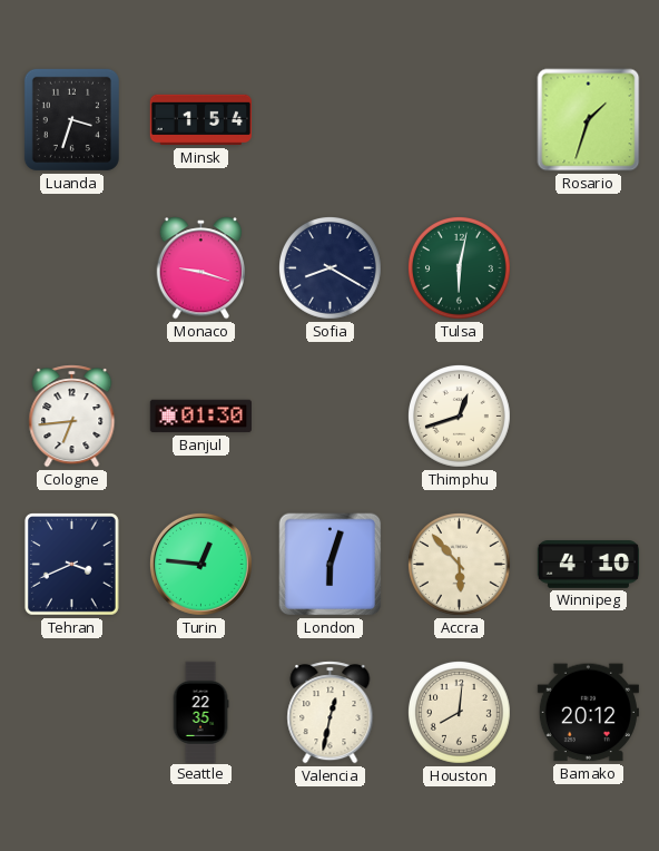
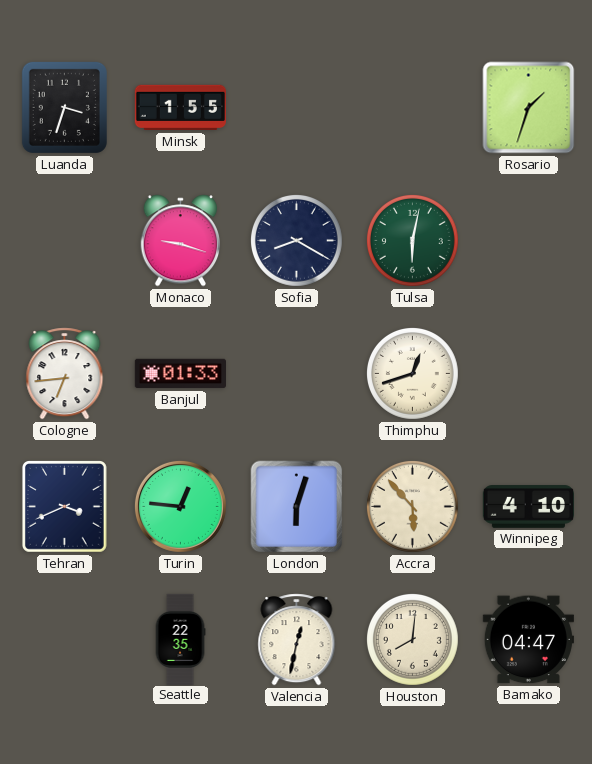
Minsk: 1:54 -> 1:55
Banjul: 01:30 -> 01:33
Bamako: 20:12 -> 04:47
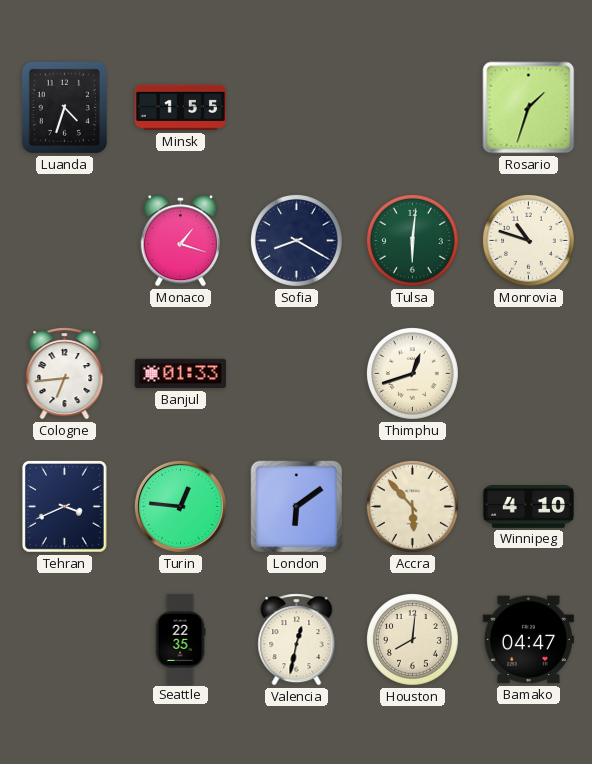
Luanda: 3:33 -> 4:33
Monaco: 9:18 -> 1:18
Tulsa: 6:02 -> 6:01
Monrovia: none -> 10:48
London: 6:03 -> 6:09
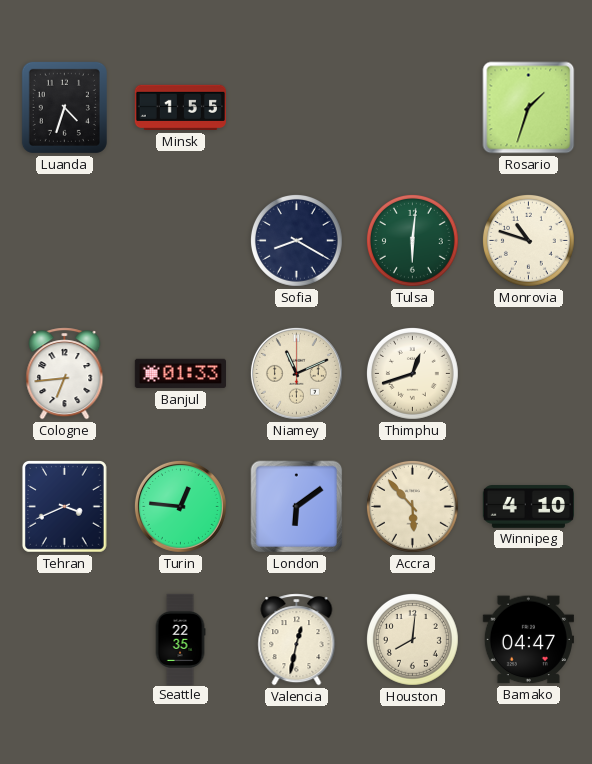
Monaco: 1:18 -> none
Niamey: none -> 11:11
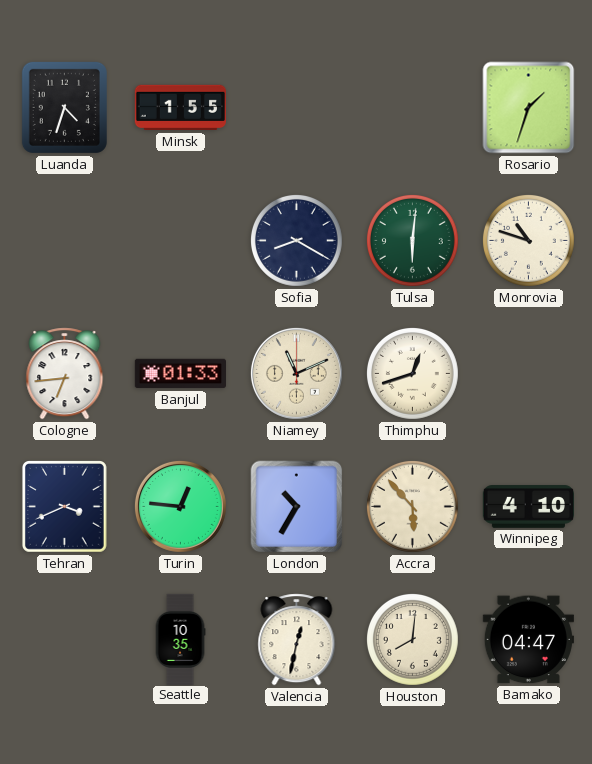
London: 6:09 -> 10:35
Seattle: 22:35 -> 10:35
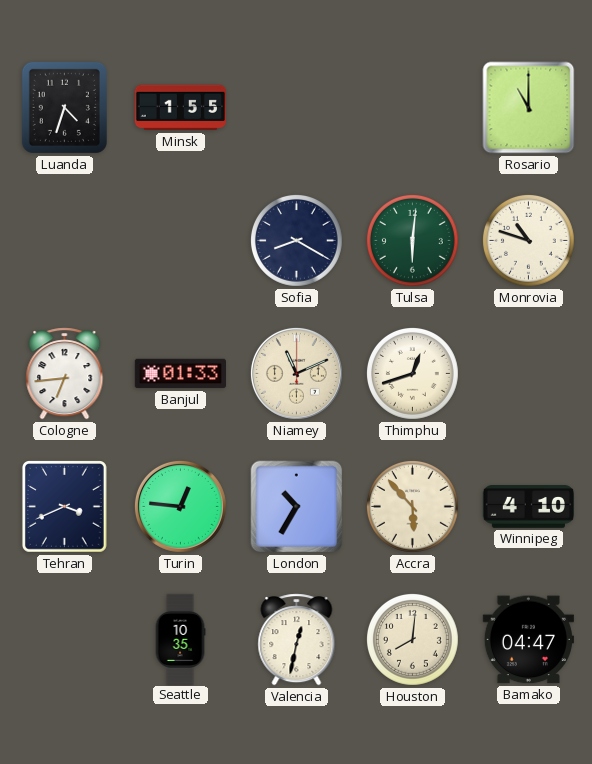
Rosario: 1:33 -> 11:00
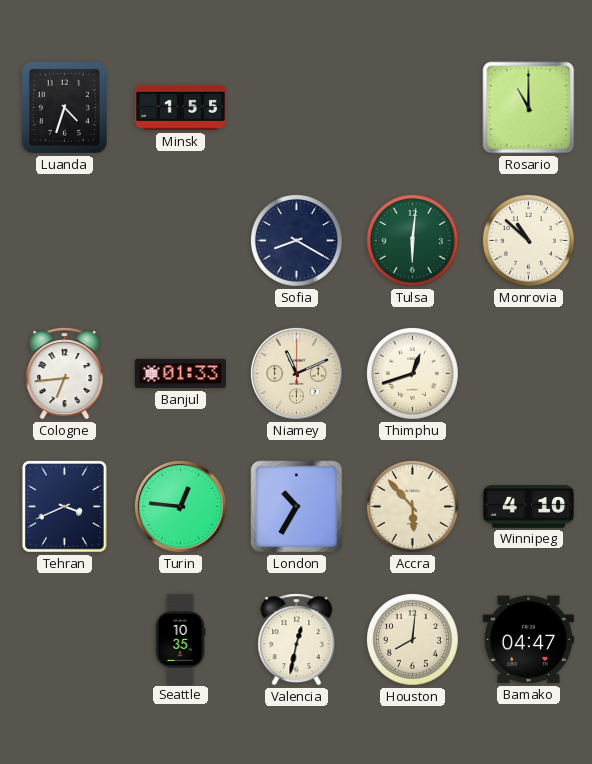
Monrovia: 10:48 -> 10:52
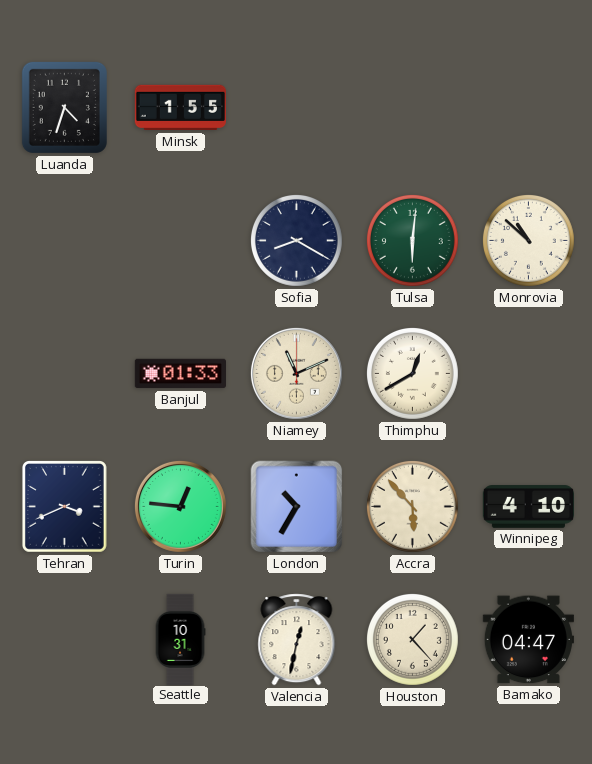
Rosario: 11:00 -> none
Cologne: 6:44 -> none
Thimphu: 12:42 -> 12:40
Seattle: 10:35 -> 10:31
Houston: 8:01 -> 1:23
